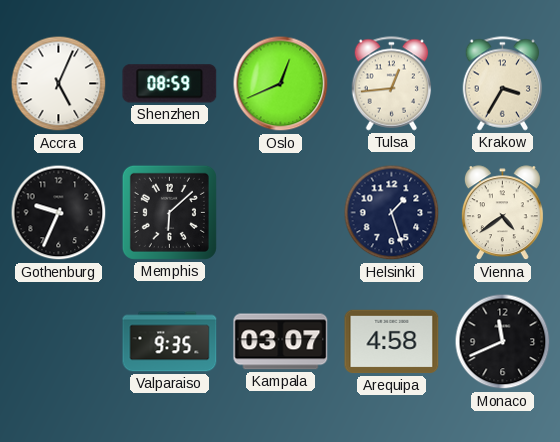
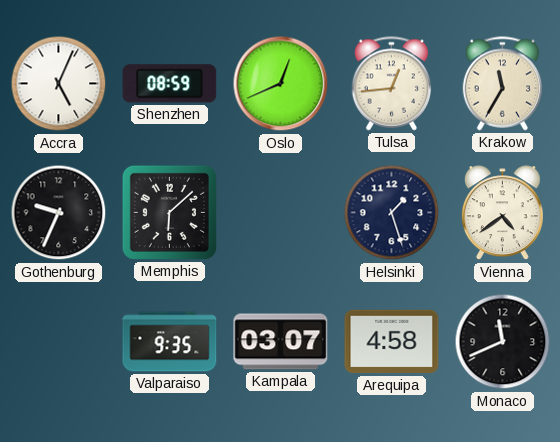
Krakow: 3:35 -> 11:35
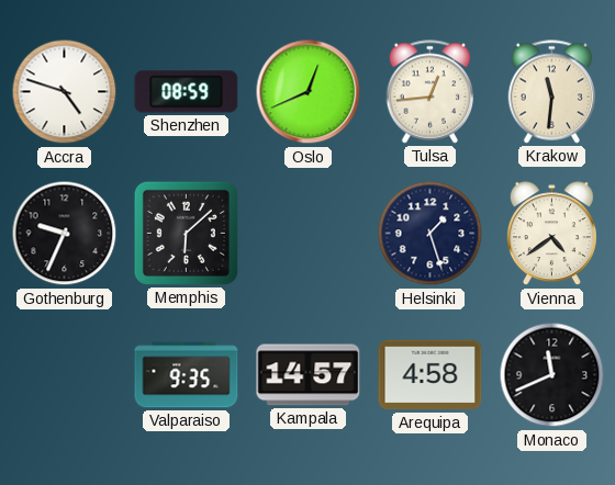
Accra: 5:04 -> 4:48
Krakow: 11:35 -> 11:31
Kampala: 03:07 -> 14:57
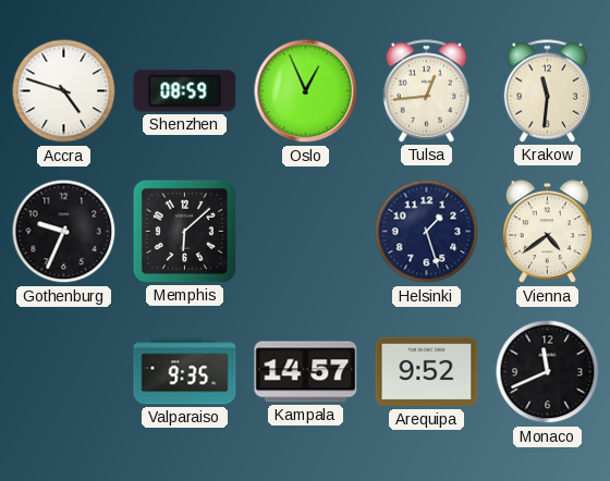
Oslo: 12:41 -> 12:56
Arequipa: 4:58 -> 9:52
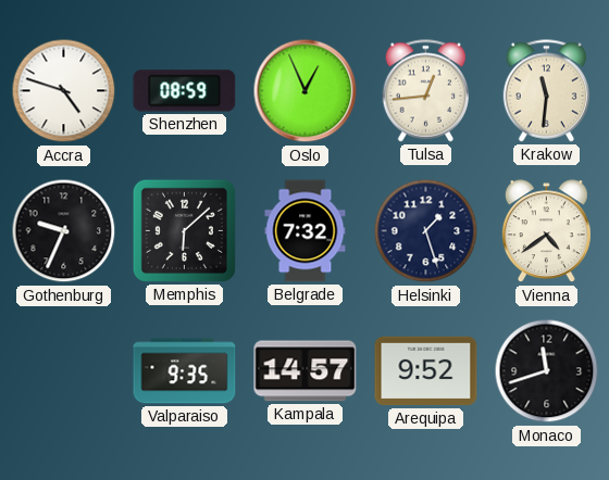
Belgrade: none -> 7:32
Monaco: 11:41 -> 11:42
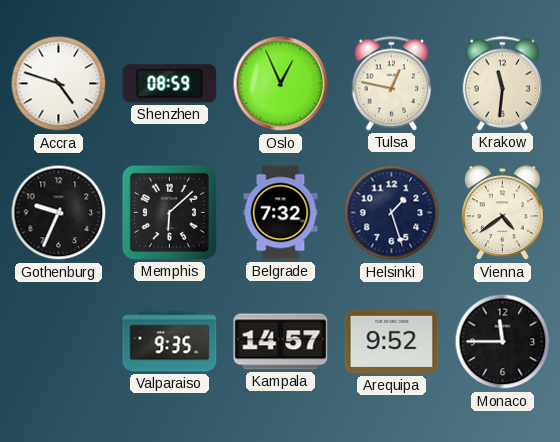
Tulsa: 12:44 -> 12:47
Monaco: 11:42 -> 11:45
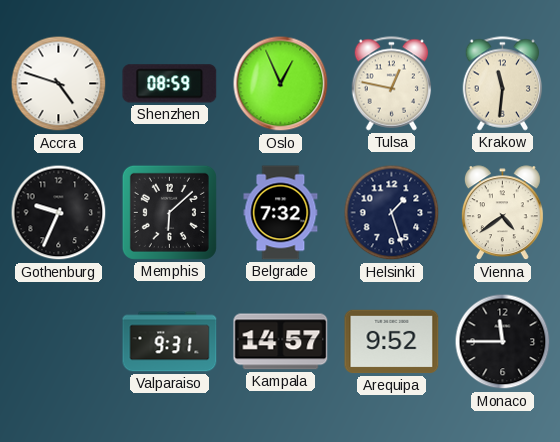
Valparaiso: 9:35 -> 9:31
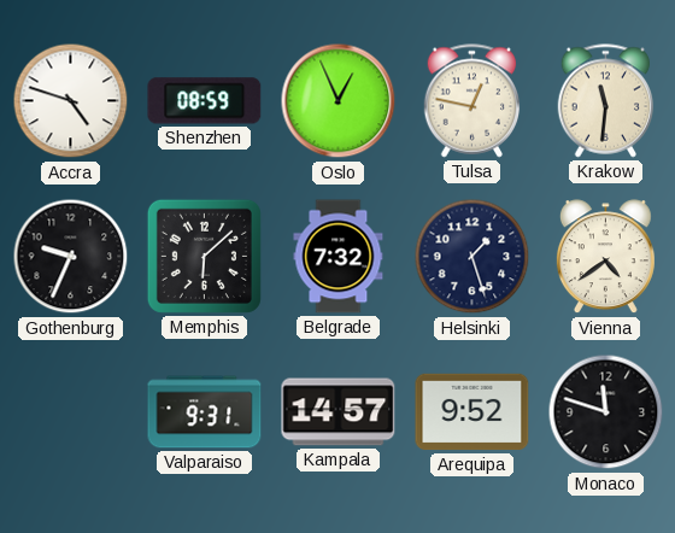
Monaco: 11:45 -> 11:48
